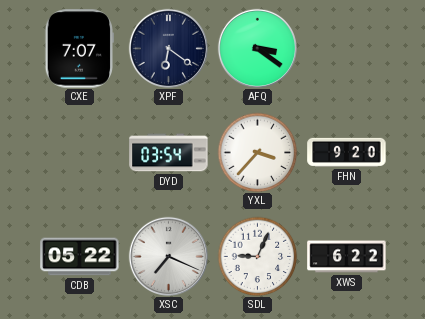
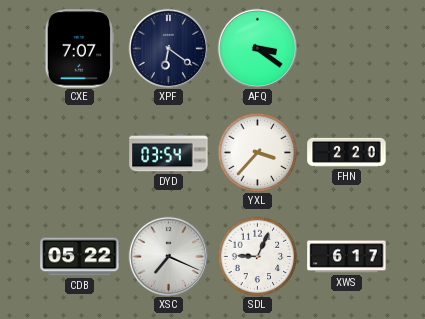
FHN: 9:20 -> 2:20
XWS: 6:22 -> 6:17
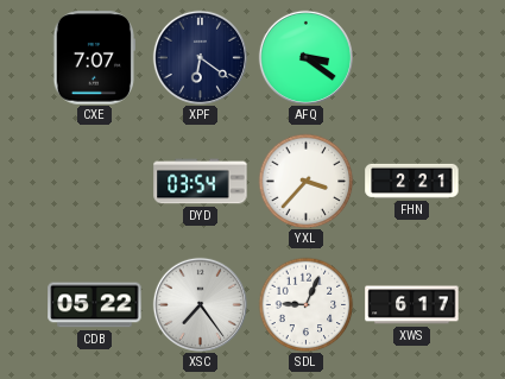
FHN: 2:20 -> 2:21
XSC: 7:19 -> 7:24
